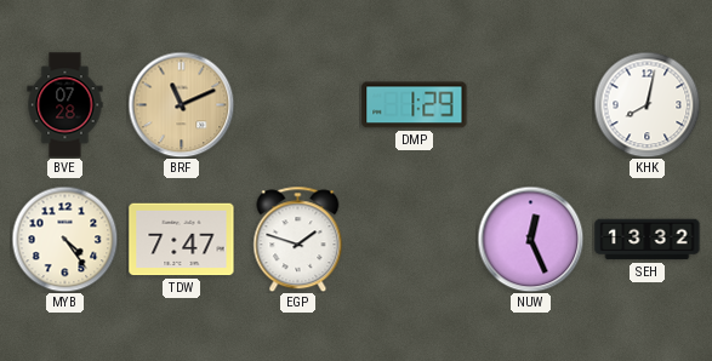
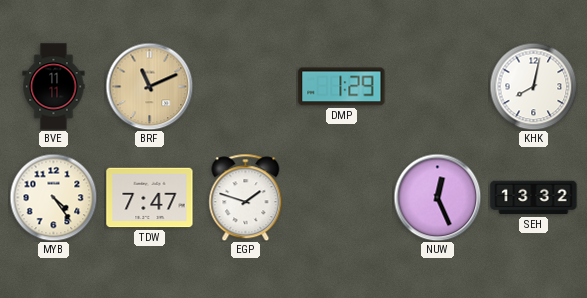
BVE: 07:28 -> 11:11
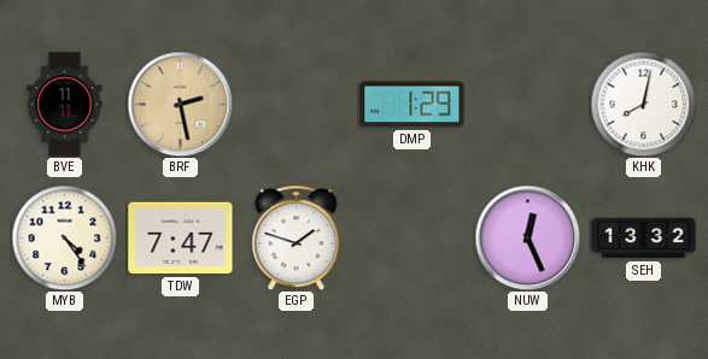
BRF: 11:11 -> 2:28
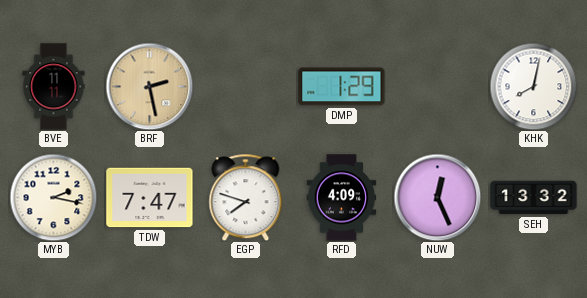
MYB: 4:24 -> 2:17
EGP: 1:48 -> 7:48
RFD: none -> 4:09
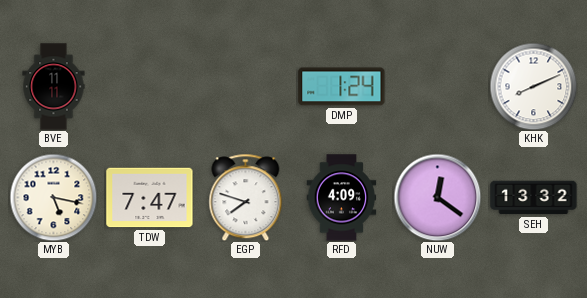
BRF: 2:28 -> none
DMP: 1:29 -> 1:24
KHK: 8:02 -> 8:11
MYB: 2:17 -> 5:17
NUW: 12:26 -> 12:21
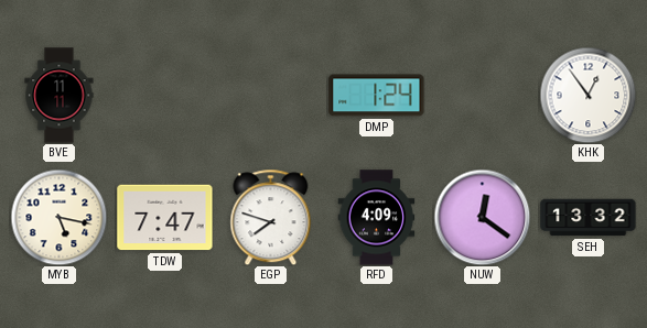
KHK: 8:11 -> 12:54
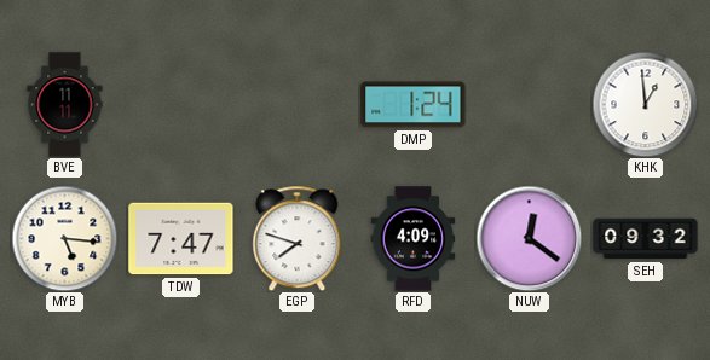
KHK: 12:54 -> 12:59
MYB: 5:17 -> 5:16
SEH: 13:32 -> 09:32
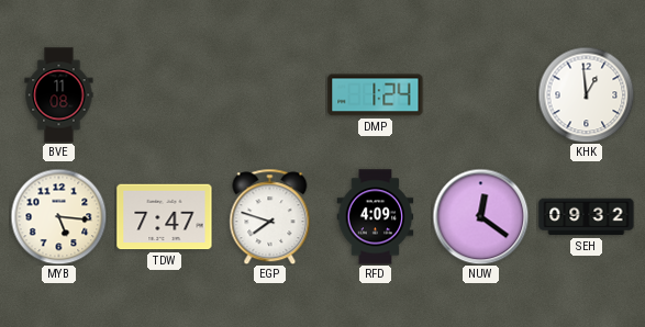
BVE: 11:11 -> 11:08
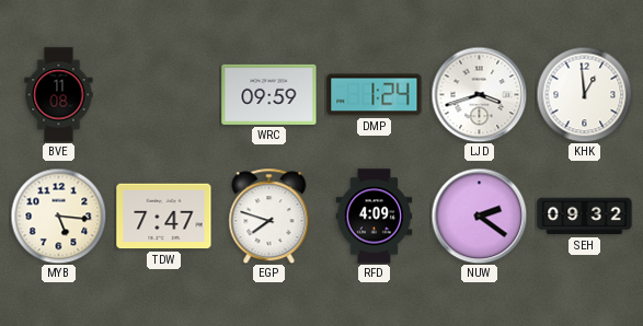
WRC: none -> 09:59
LJD: none -> 3:42
NUW: 12:21 -> 2:21
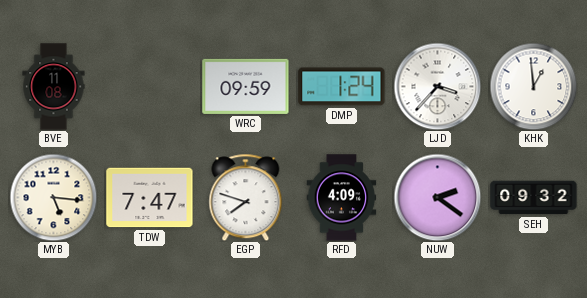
LJD: 3:42 -> 3:37
